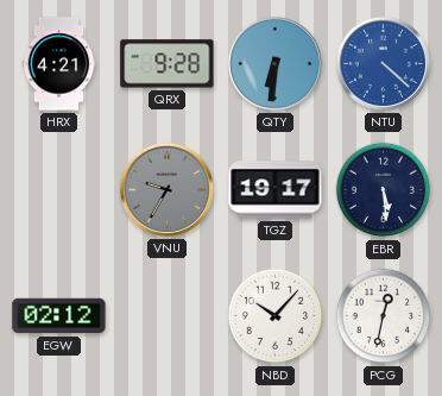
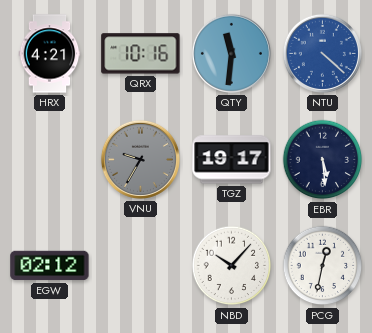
QRX: 9:28 -> 10:16
QTY: 6:31 -> 11:31
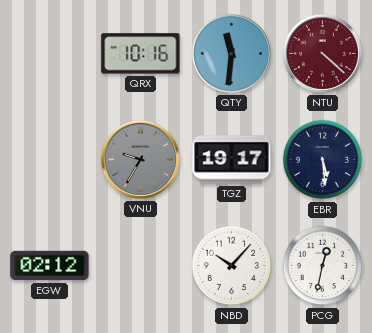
HRX: 4:21 -> none
NTU dial: blue -> burgundy
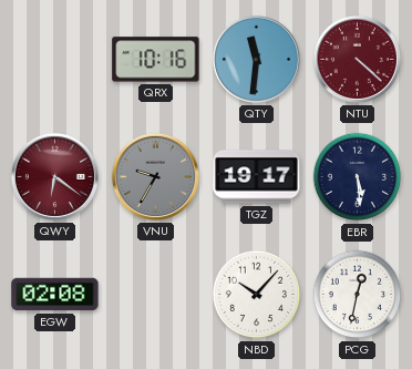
QWY: none -> 6:21
EGW: 02:12 -> 02:08
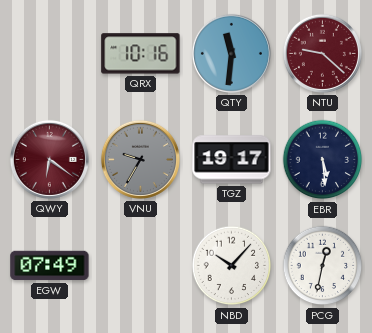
NTU: 4:22 -> 9:22
EGW: 02:08 -> 07:49
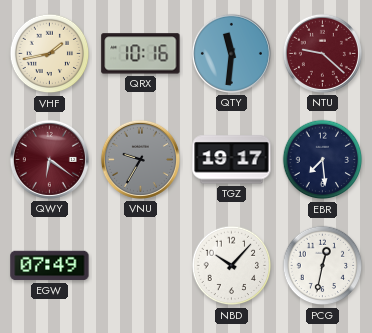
VHF: none -> 1:43
EBR: 5:29 -> 7:29
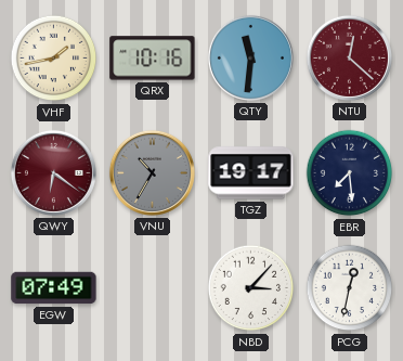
NTU: 9:22 -> 12:22
VNU: 9:35 -> 10:35
NBD: 10:07 -> 3:07
